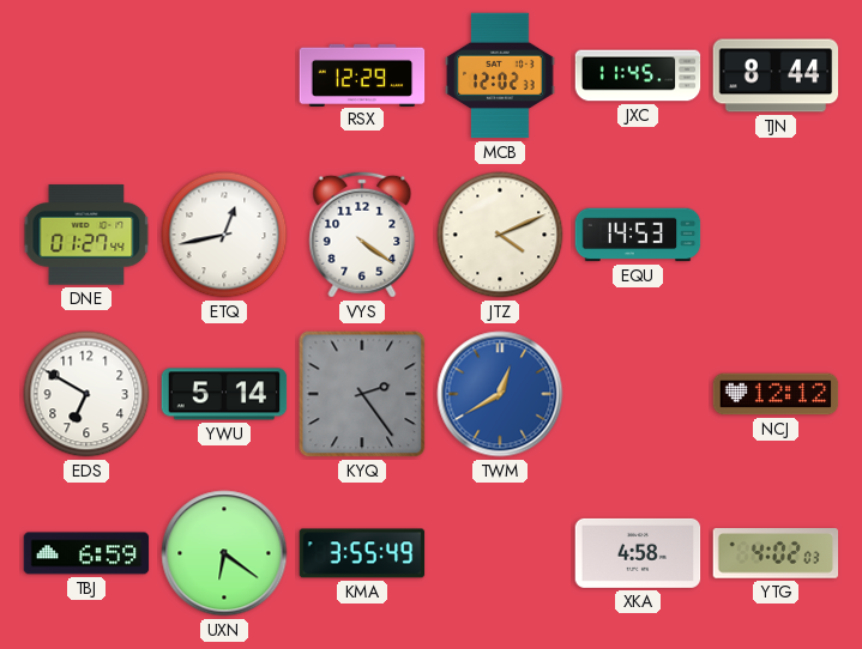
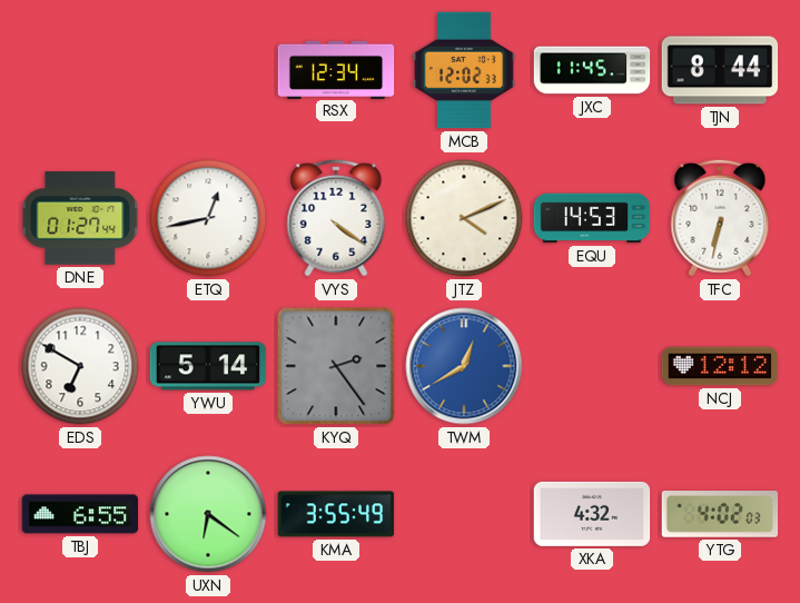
RSX: 12:29 -> 12:34
TFC: none -> 6:32
TBJ: 6:59 -> 6:55
XKA: 4:58 -> 4:32
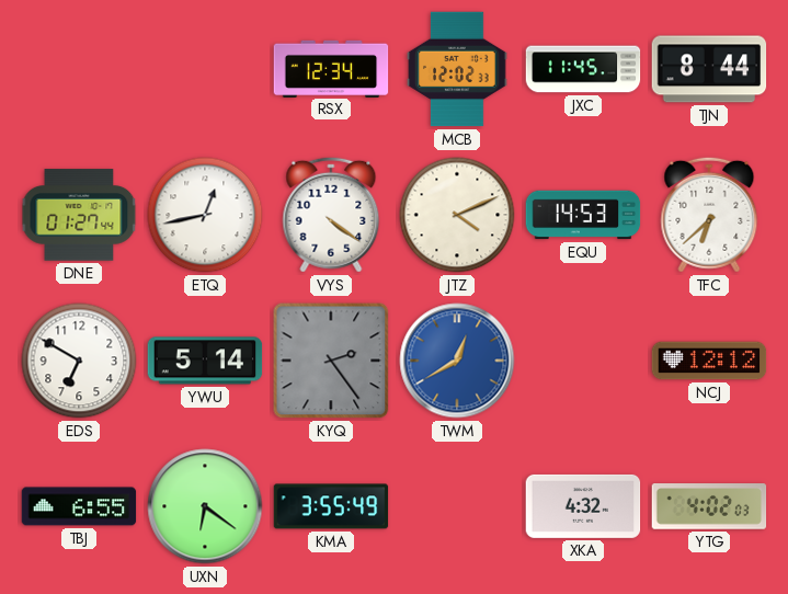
TFC: 6:32 -> 6:38
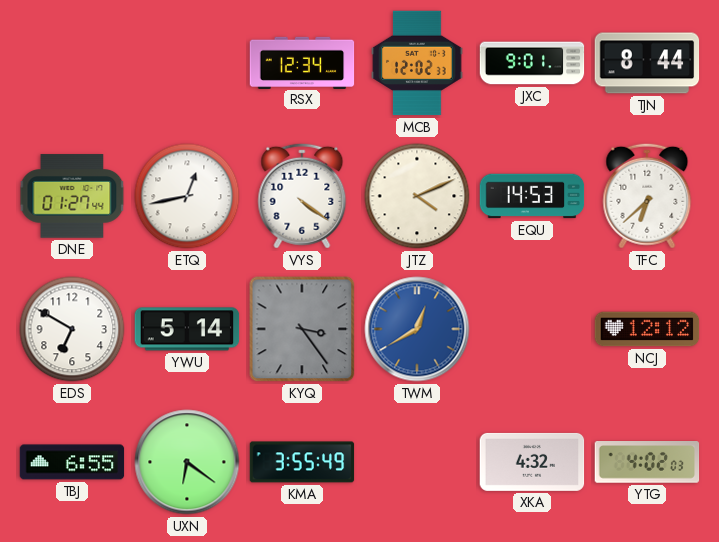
JXC: 11:45 -> 9:01
KYQ: 2:24 -> 3:24
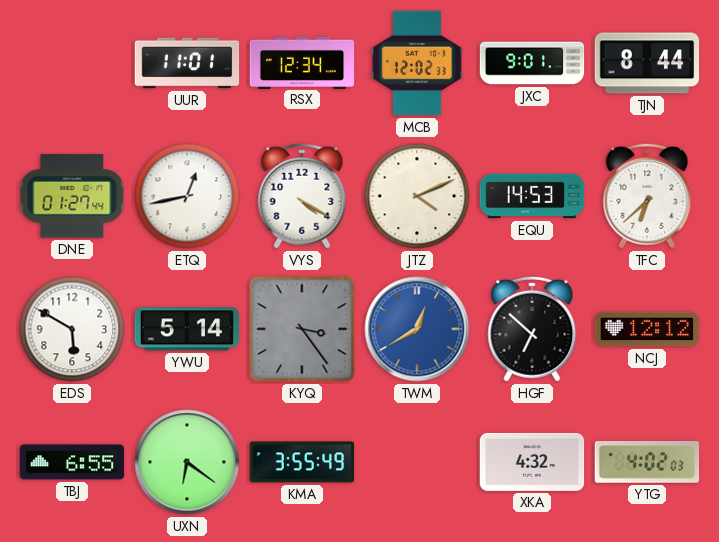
UUR: none -> 11:01
VYS: 4:21 -> 4:20
EDS: 6:50 -> 5:50
HGF: none -> 6:52
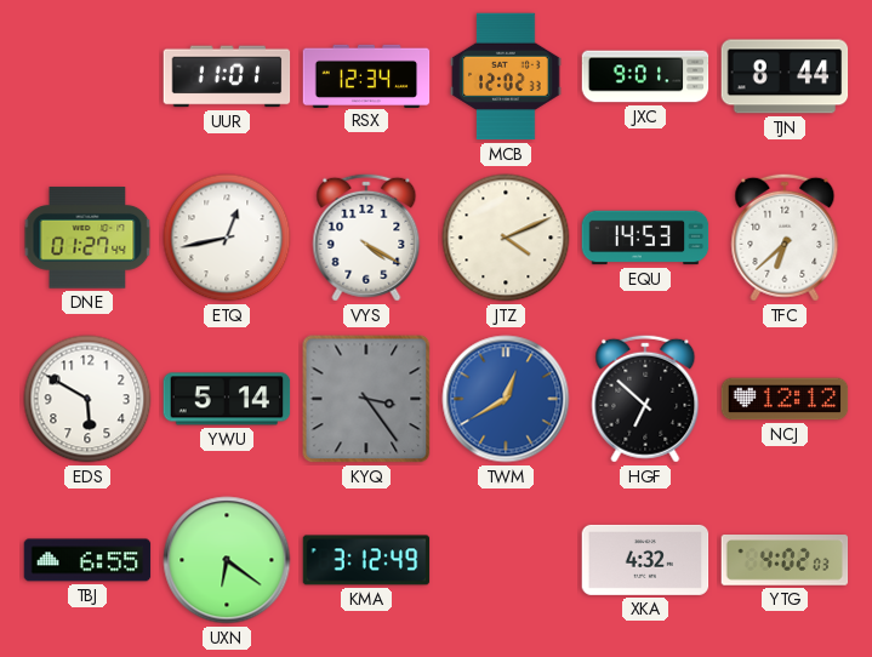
KMA: 3:55 -> 3:12
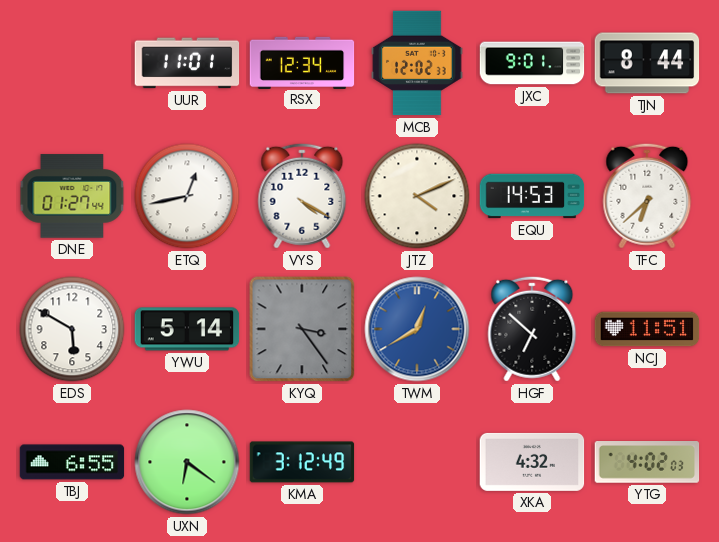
NCJ: 12:12 -> 11:51
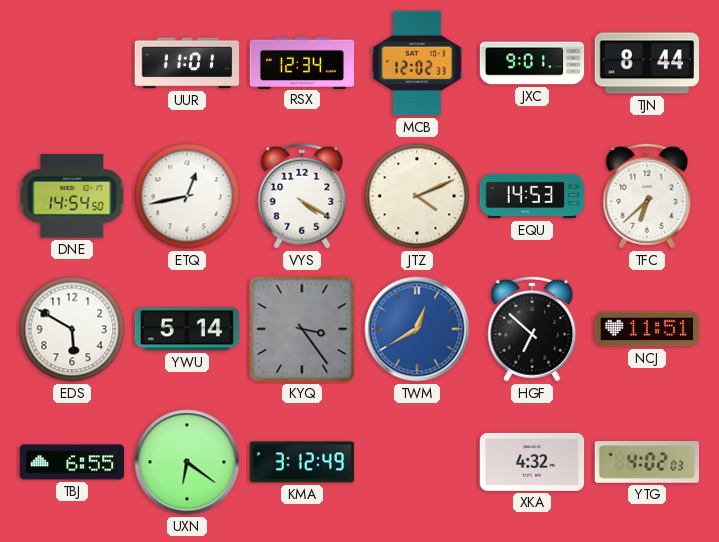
DNE: 01:27 -> 14:54
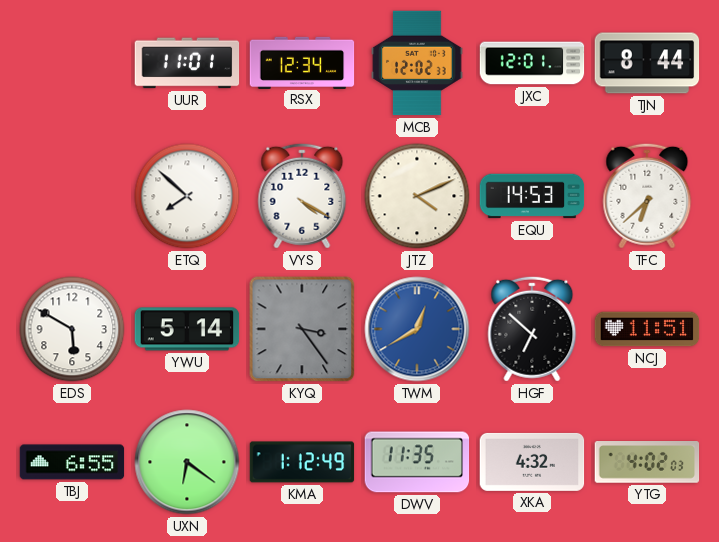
JXC: 9:01 -> 12:01
DNE: 14:54 -> none
ETQ: 12:43 -> 7:52
KMA: 3:12 -> 1:12
DWV: none -> 11:35
